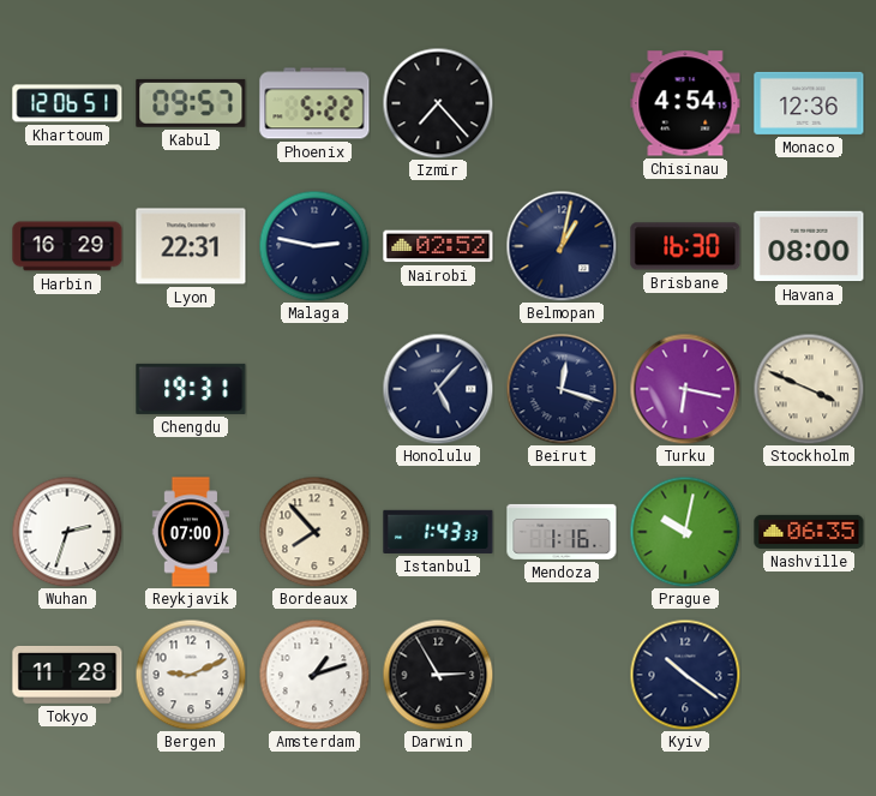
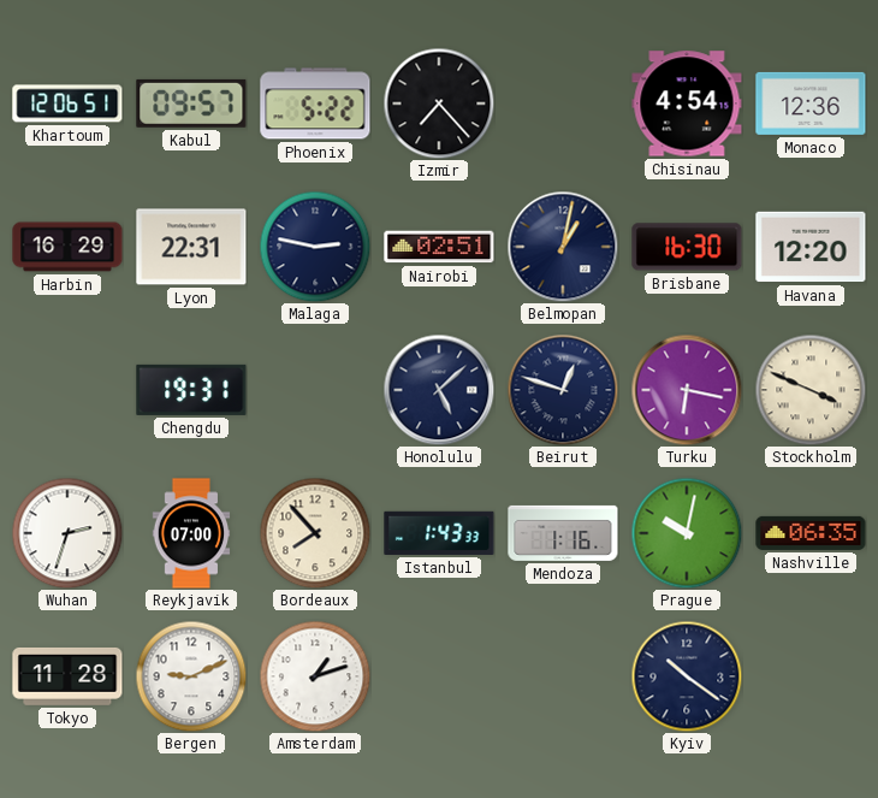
Nairobi: 02:52 -> 02:51
Havana: 08:00 -> 12:20
Honolulu: 5:07 -> 5:08
Beirut: 12:18 -> 12:48
Darwin: 2:55 -> none
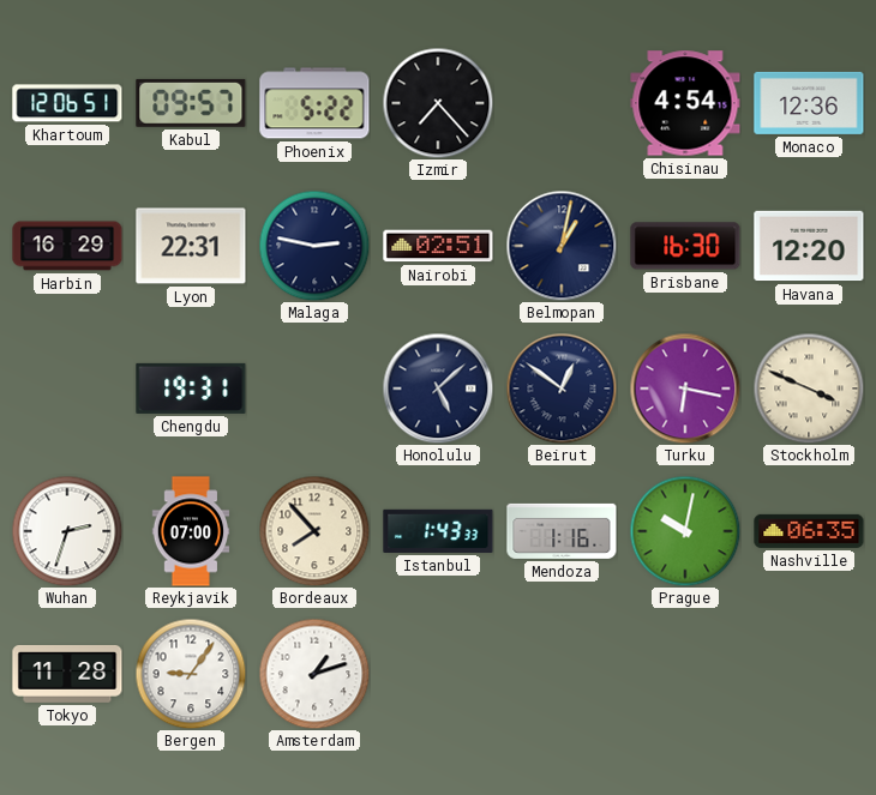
Beirut: 12:48 -> 12:51
Bergen: 9:11 -> 9:06
Kyiv: 10:21 -> none
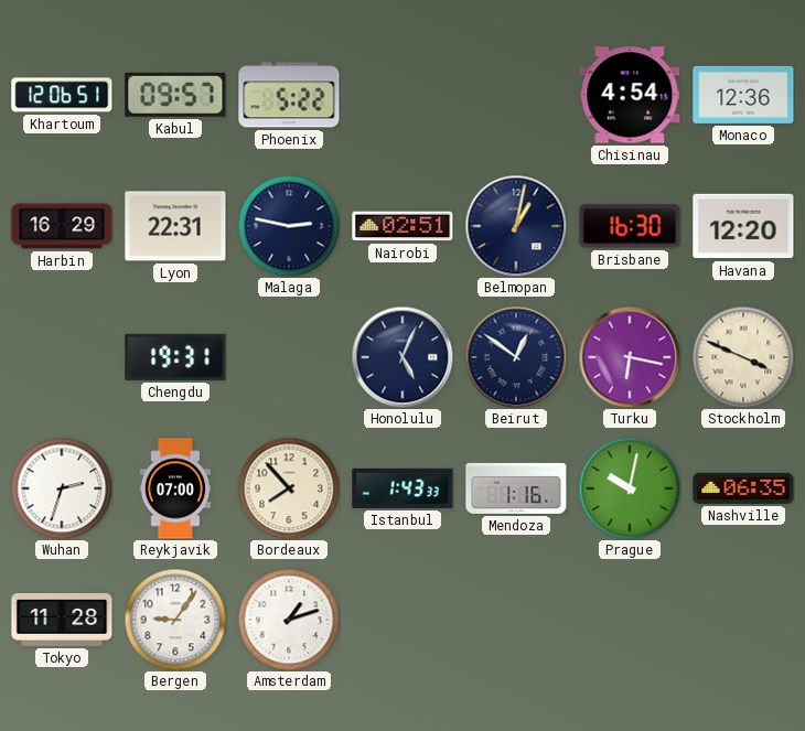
Izmir: 7:23 -> none
Honolulu: 5:08 -> 5:04
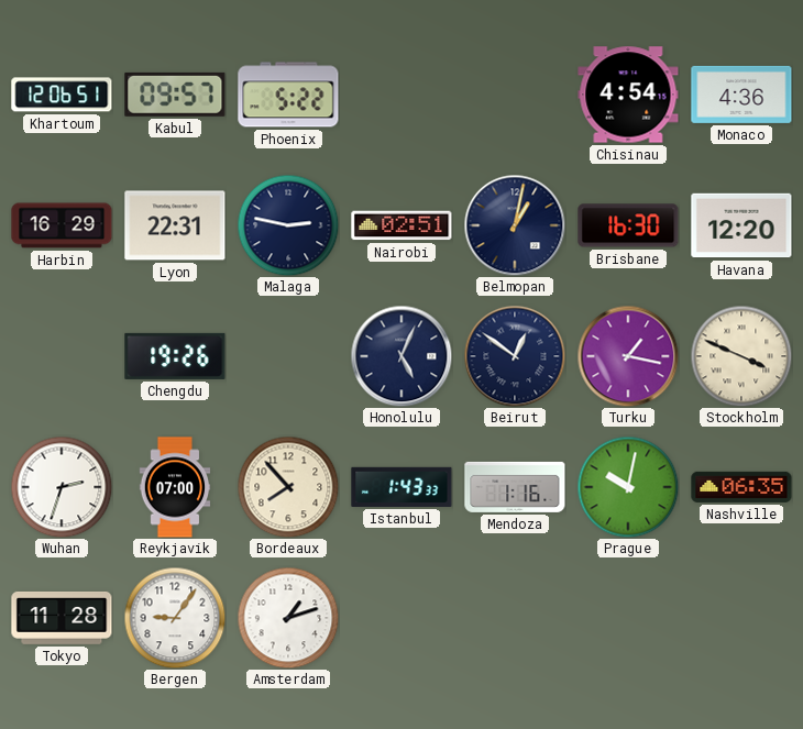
Monaco: 12:36 -> 4:36
Chengdu: 19:31 -> 19:26
Turku: 6:17 -> 1:17
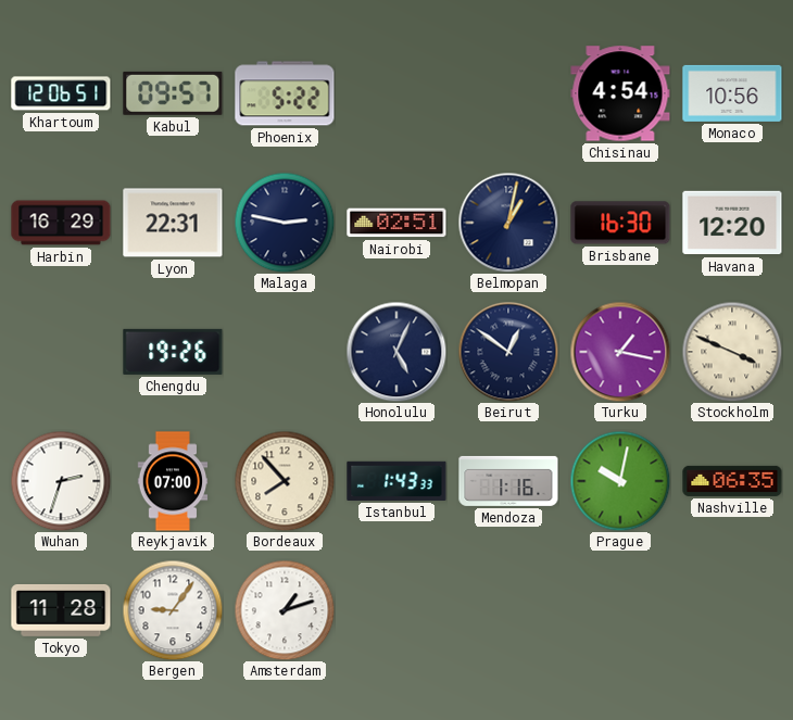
Monaco: 4:36 -> 10:56
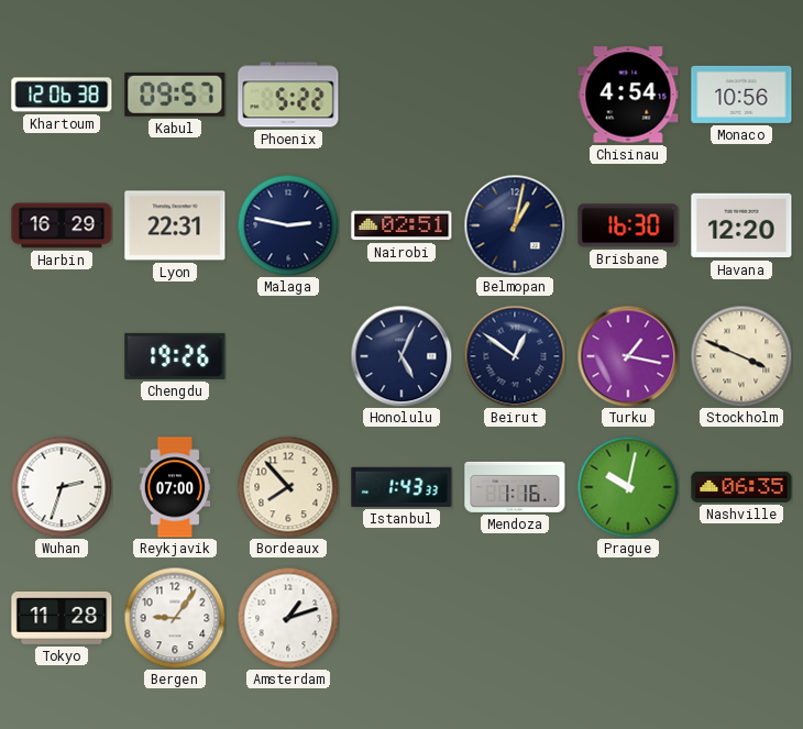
Khartoum: 12:06:51 -> 12:06:38
